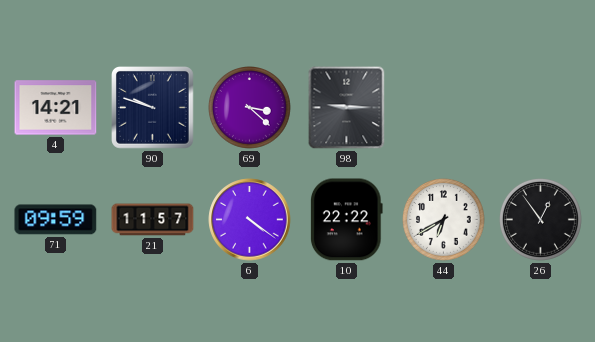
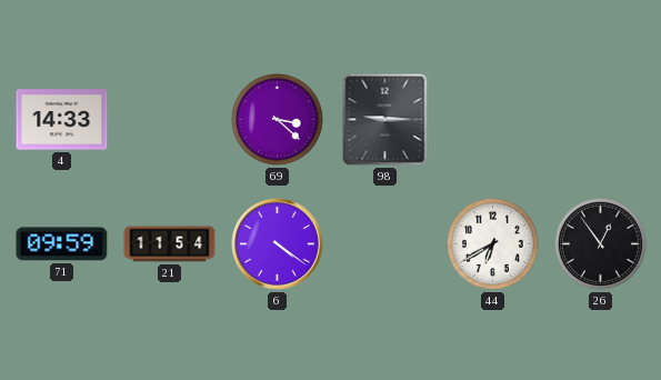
4: 14:21 -> 14:33
90: 9:48 -> none
21: 11:57 -> 11:54
10: 22:22 -> none
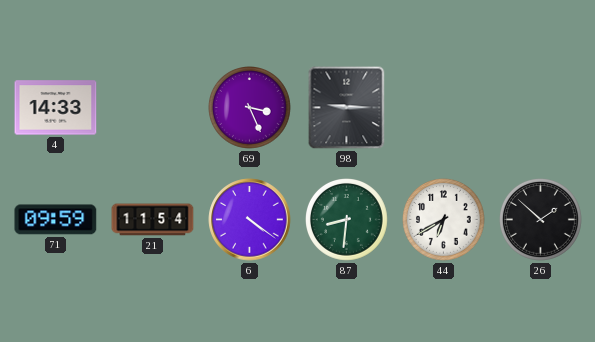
69: 3:22 -> 3:26
87: none -> 8:31
26: 12:54 -> 1:52
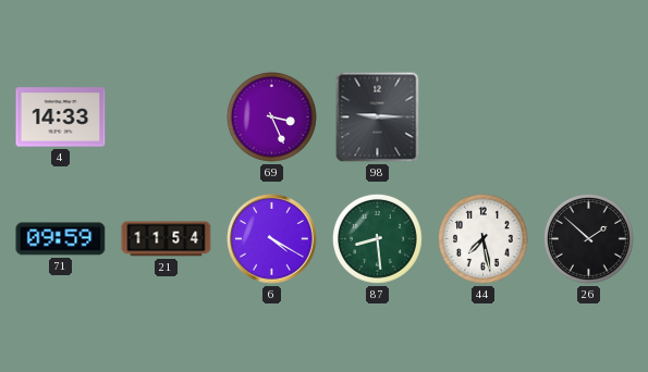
6: 4:21 -> 4:20
87: 8:31 -> 8:29
44: 6:40 -> 7:28
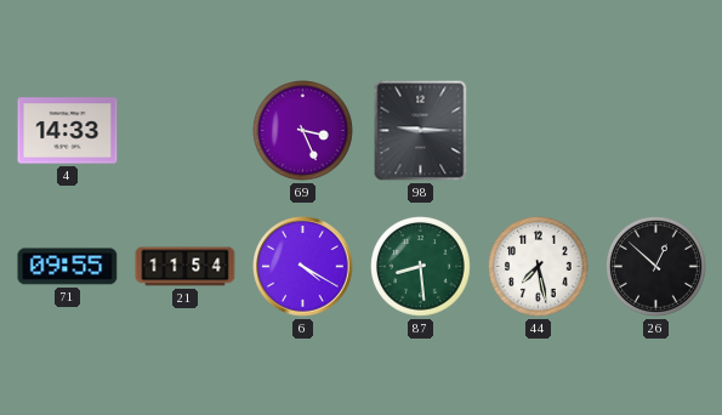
71: 09:59 -> 09:55
26: 1:52 -> 12:52
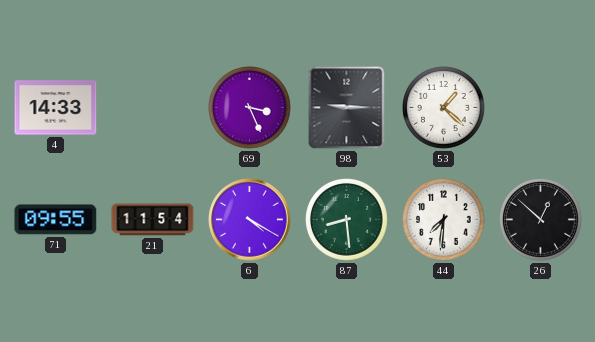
53: none -> 1:22
44: 7:28 -> 7:31
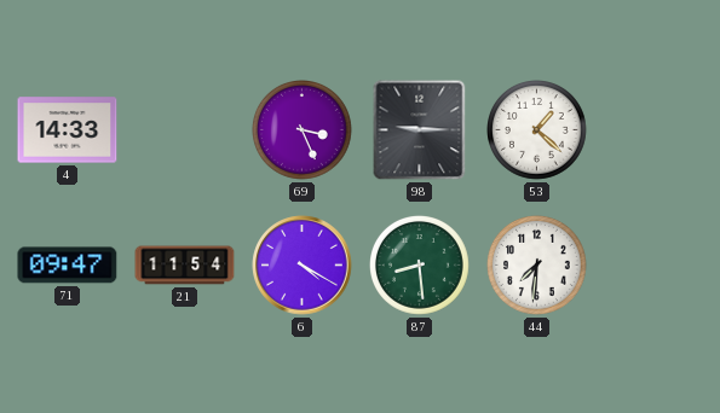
71: 09:55 -> 09:47
26: 12:52 -> none
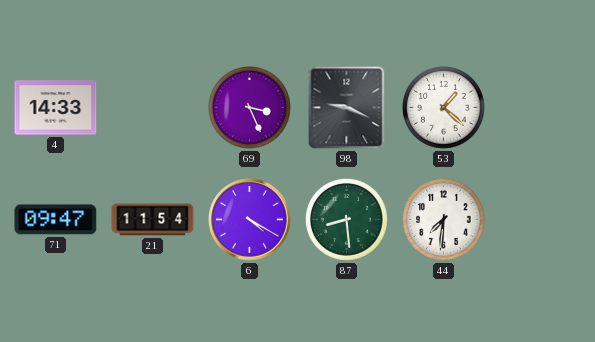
98: 9:15 -> 9:19
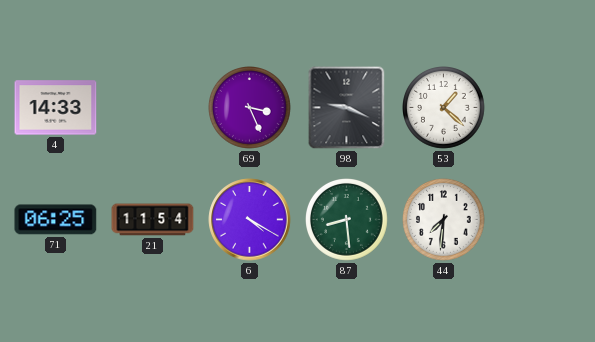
71: 09:47 -> 06:25
